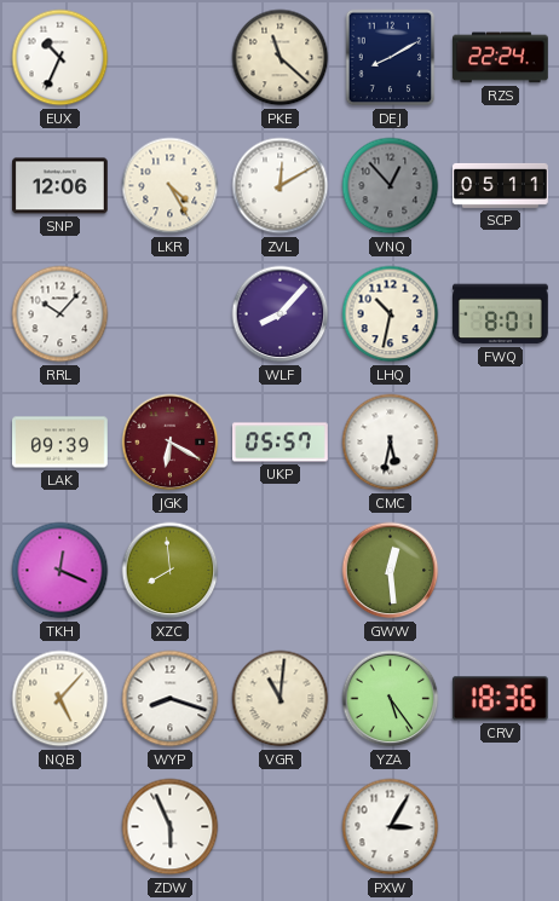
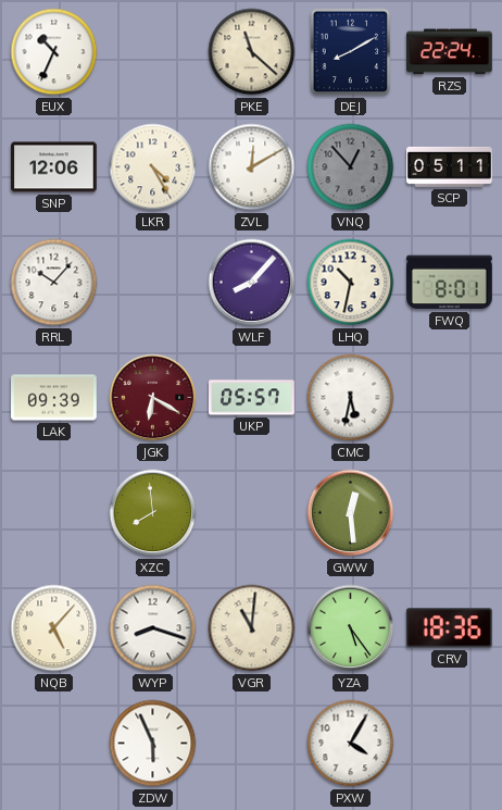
TKH: 12:19 -> none
PXW: 3:05 -> 4:05
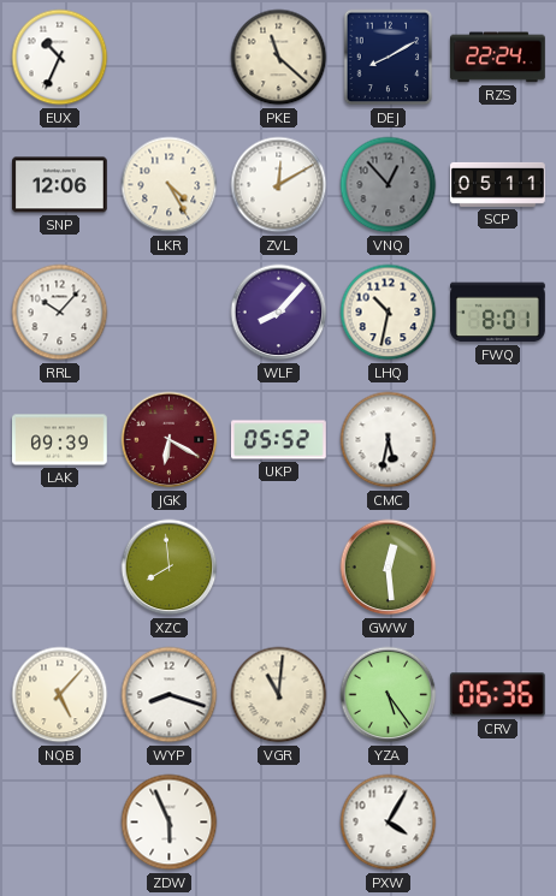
UKP: 05:57 -> 05:52
CRV: 18:36 -> 06:36
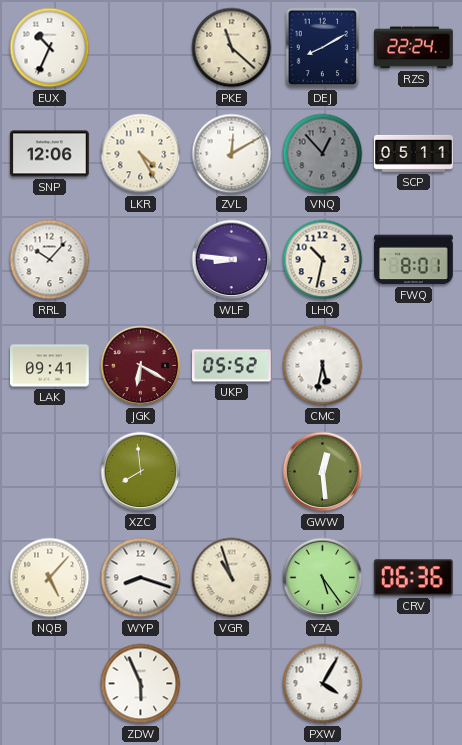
WLF: 8:07 -> 8:46
LAK: 09:39 -> 09:41
VGR: 11:01 -> 10:57
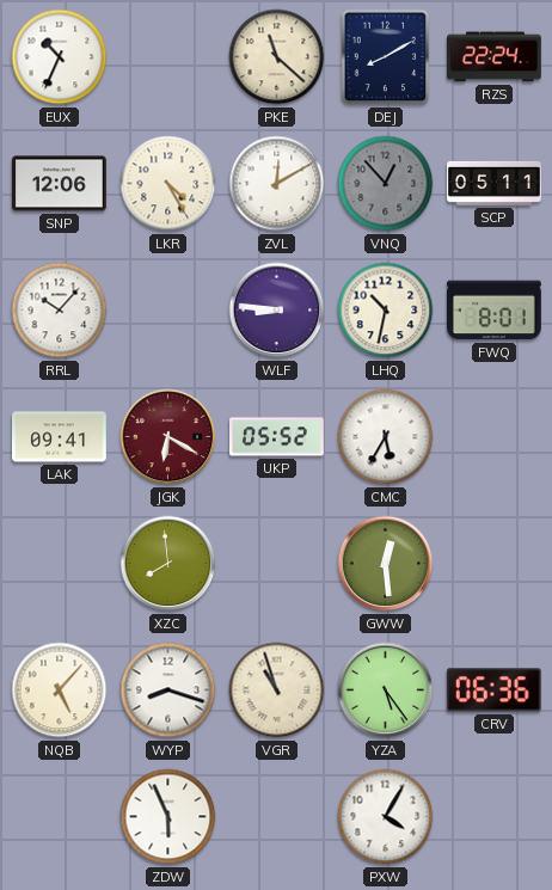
CMC: 5:32 -> 5:35
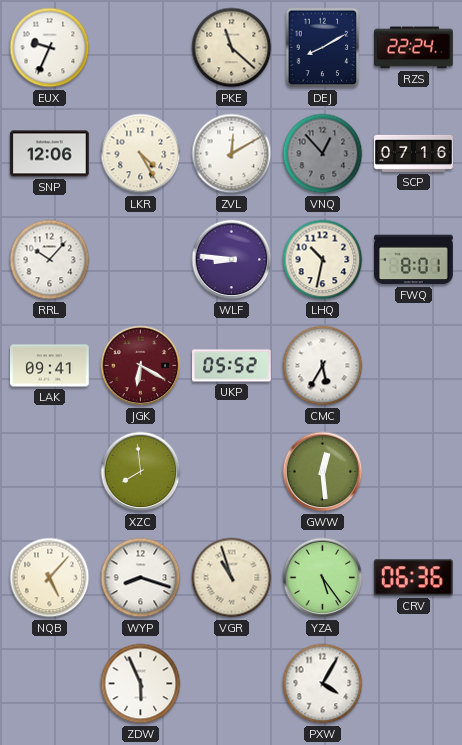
EUX: 10:34 -> 9:34
SCP: 05:11 -> 07:16
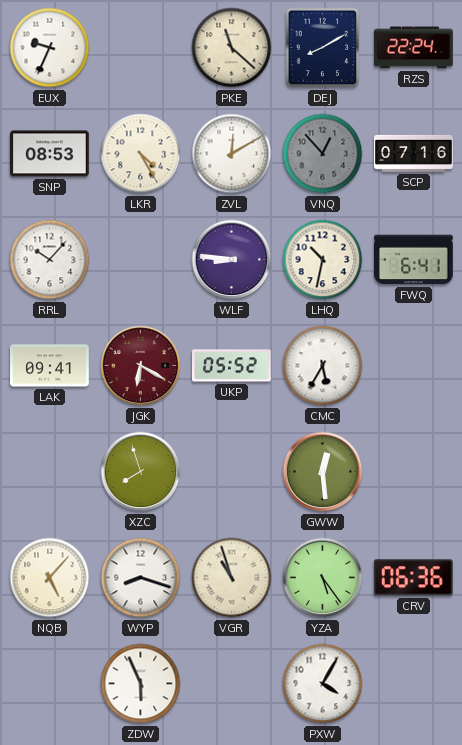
SNP: 12:06 -> 08:53
FWQ: 8:01 -> 6:41
XZC: 7:59 -> 7:57
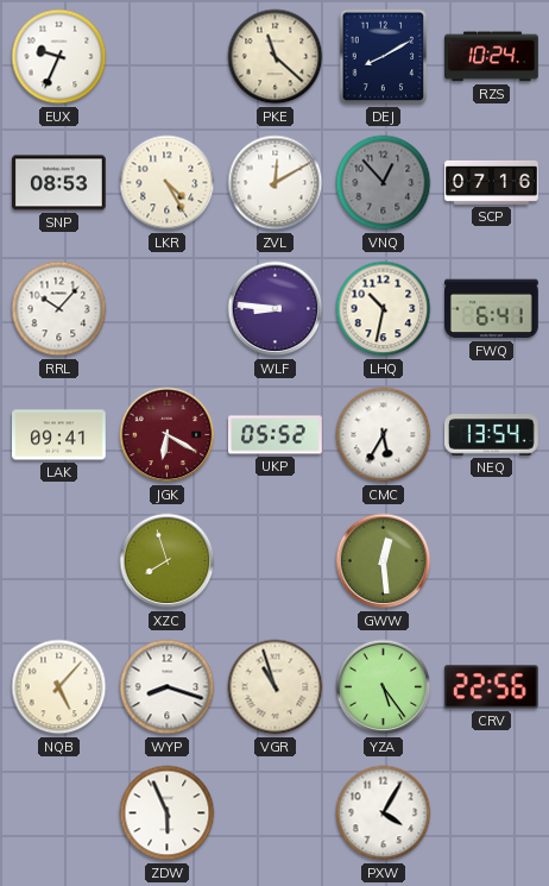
RZS: 22:24 -> 10:24
NEQ: none -> 13:54
CRV: 06:36 -> 22:56
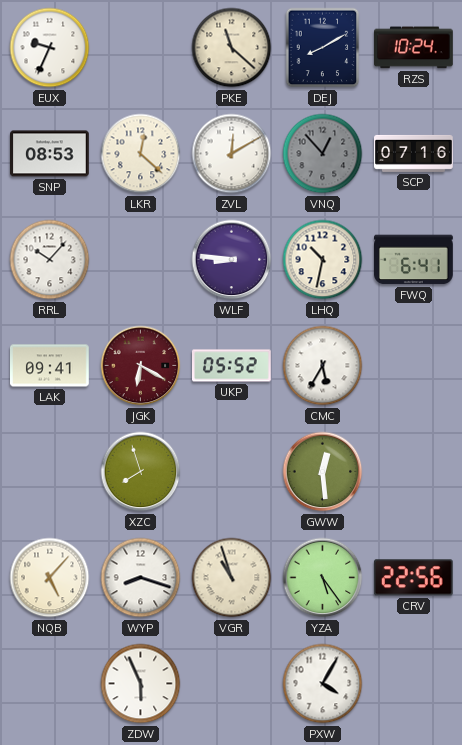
LKR: 4:25 -> 12:22
NEQ: 13:54 -> none
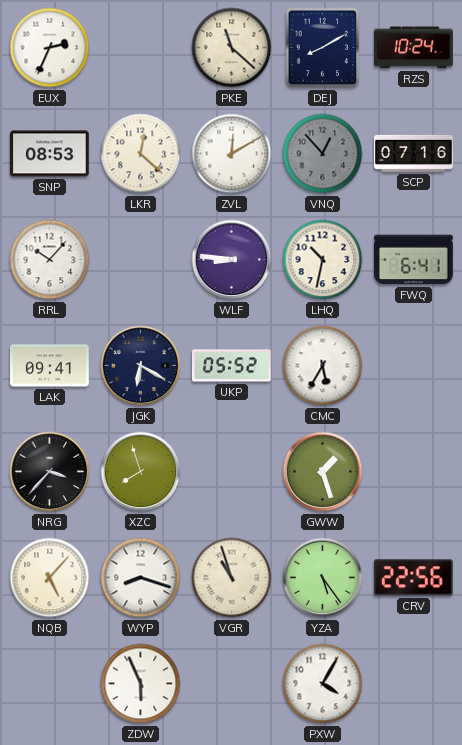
EUX: 9:34 -> 2:34
JGK dial: burgundy -> navy
NRG: none -> 3:37
GWW: 12:29 -> 1:27
